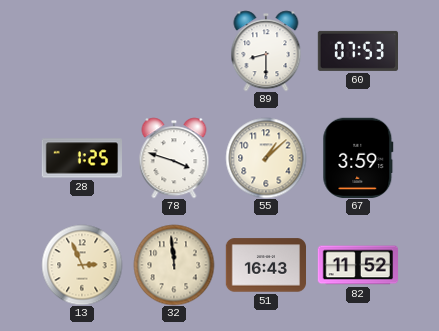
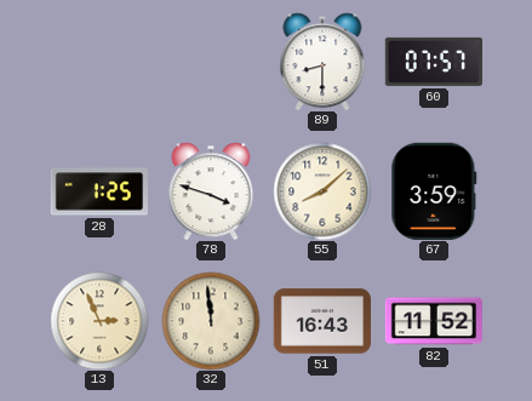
60: 07:53 -> 07:57
55: 1:08 -> 8:08
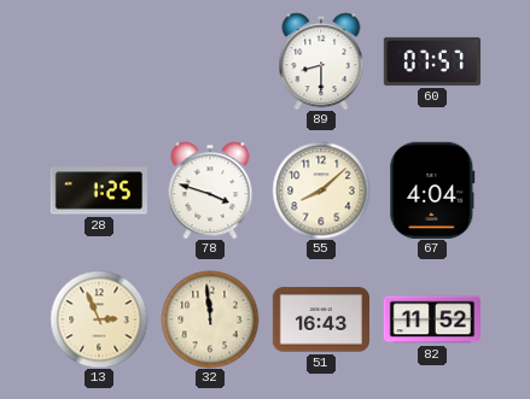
67: 3:59 -> 4:04
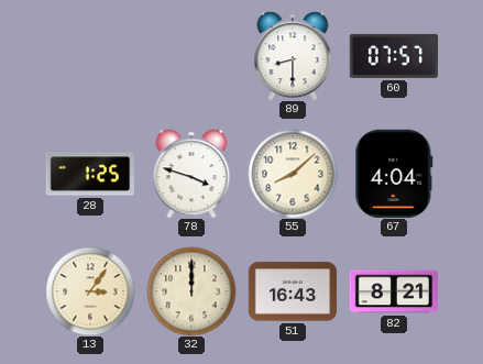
13: 2:56 -> 3:06
32: 11:59 -> 12:00
82: 11:52 -> 8:21
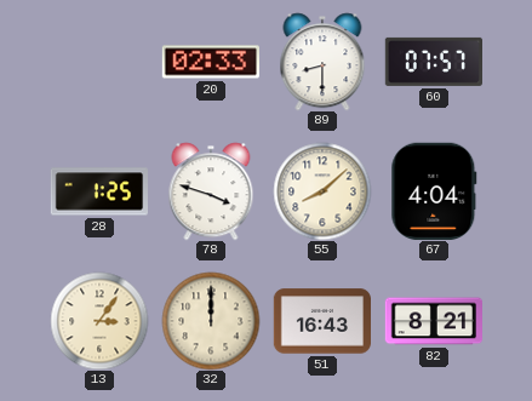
20: none -> 02:33
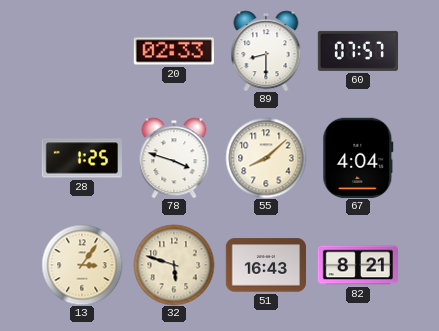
32: 12:00 -> 5:48
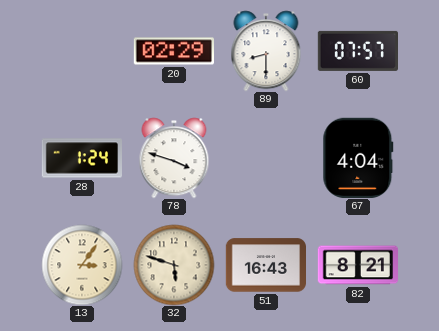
20: 02:33 -> 02:29
28: 1:25 -> 1:24
55: 8:08 -> none
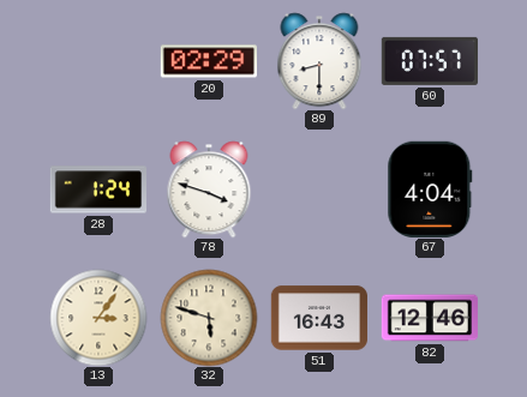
82: 8:21 -> 12:46
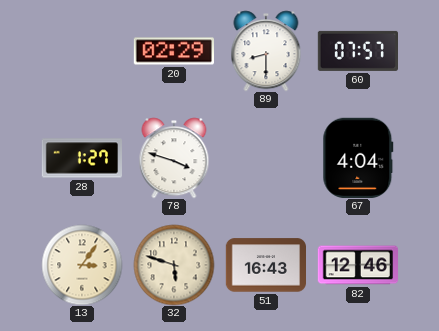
28: 1:24 -> 1:27
